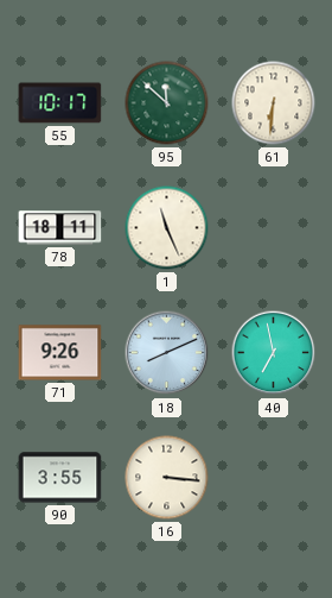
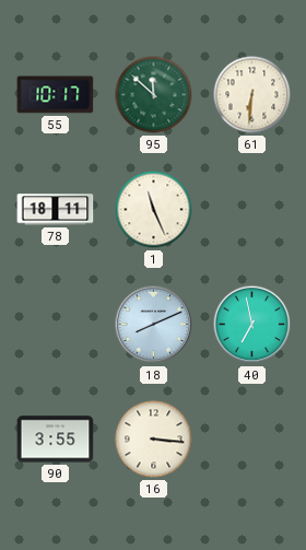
71: 9:26 -> none
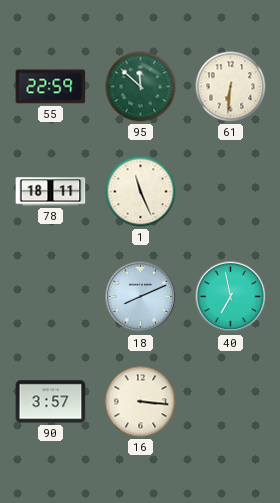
55: 10:17 -> 22:59
90: 3:55 -> 3:57
